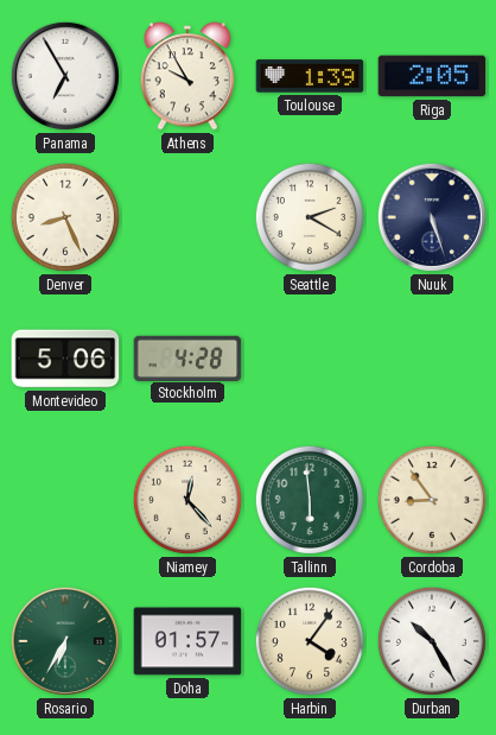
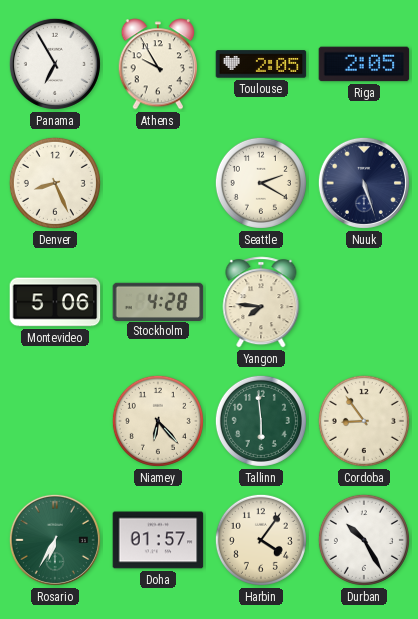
Toulouse: 1:39 -> 2:05
Yangon: none -> 7:46
Niamey: 12:23 -> 6:23
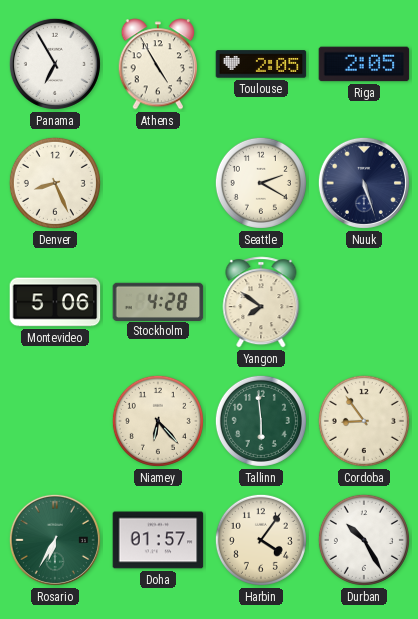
Athens: 9:55 -> 4:55
Yangon: 7:46 -> 7:51
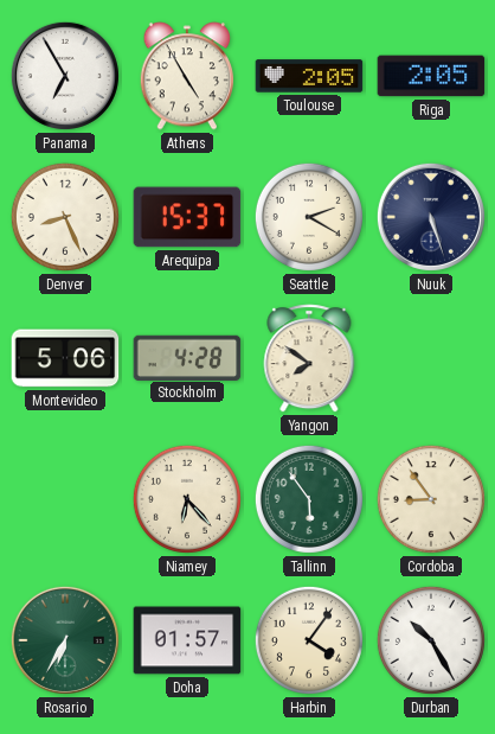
Arequipa: none -> 15:37
Tallinn: 5:59 -> 5:54
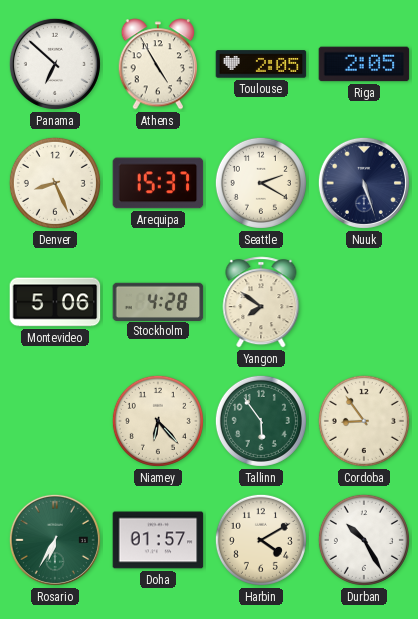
Panama: 6:55 -> 6:52
Harbin: 4:06 -> 4:10
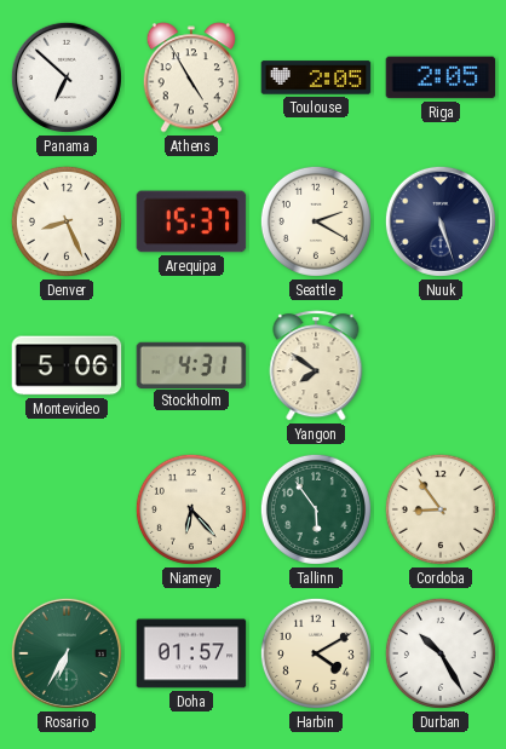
Stockholm: 4:28 -> 4:31
